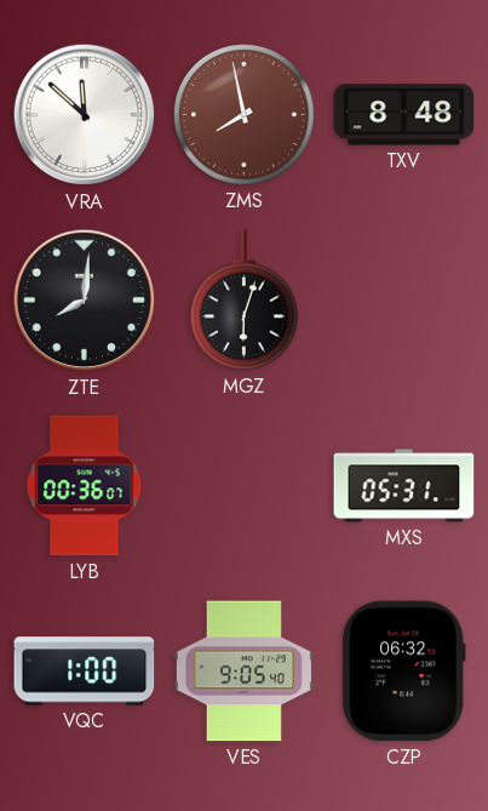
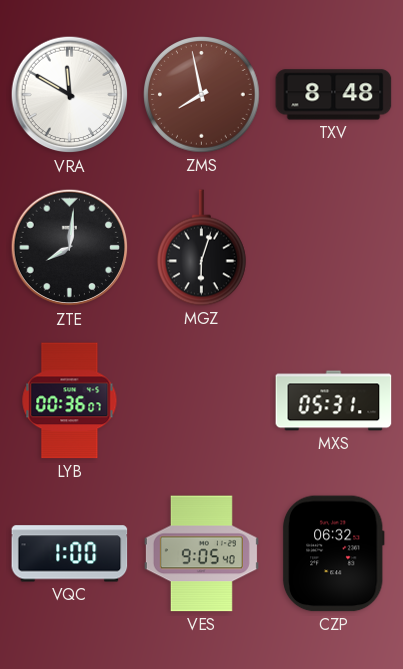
VRA: 11:52 -> 11:50
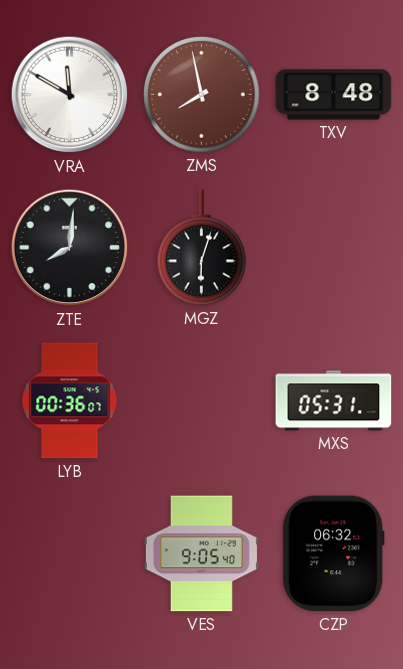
VQC: 1:00 -> none
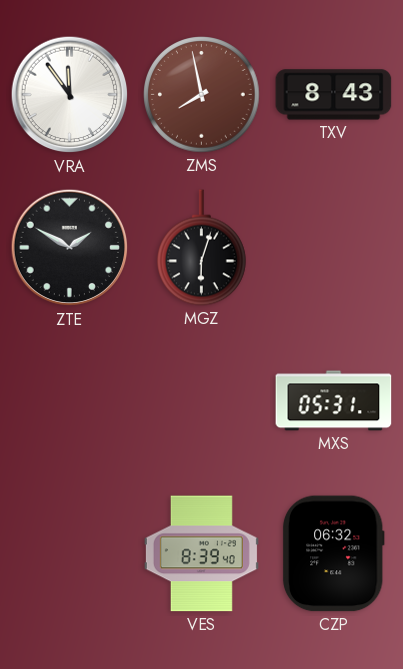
VRA: 11:50 -> 11:54
TXV: 8:48 -> 8:43
ZTE: 8:01 -> 1:50
LYB: 00:36 -> none
VES: 9:05 -> 8:39
